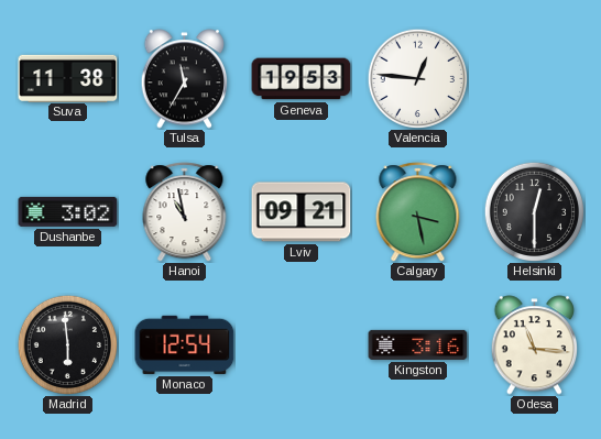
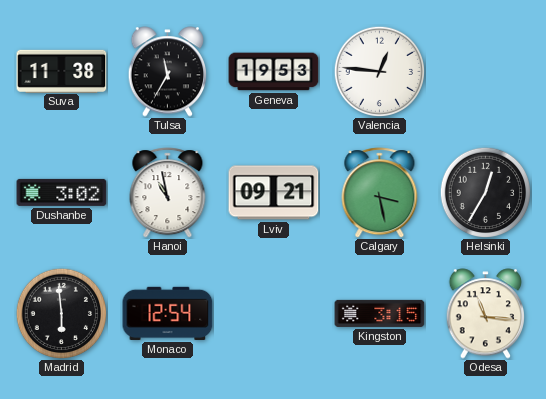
Helsinki: 12:30 -> 12:35
Kingston: 3:16 -> 3:15
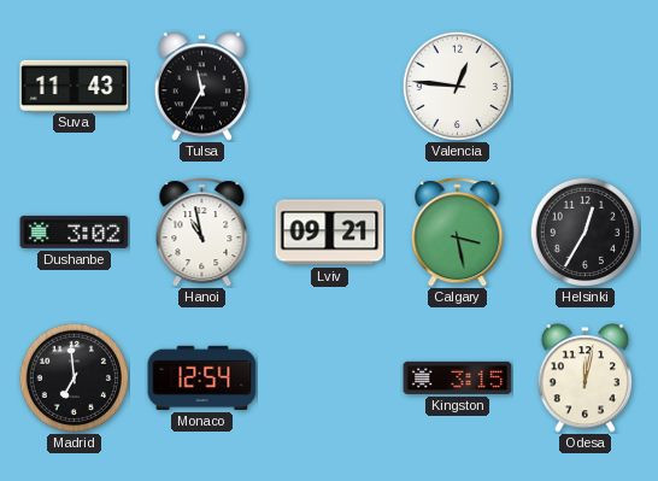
Suva: 11:38 -> 11:43
Geneva: 19:53 -> none
Madrid: 5:59 -> 6:59
Odesa: 11:16 -> 12:02
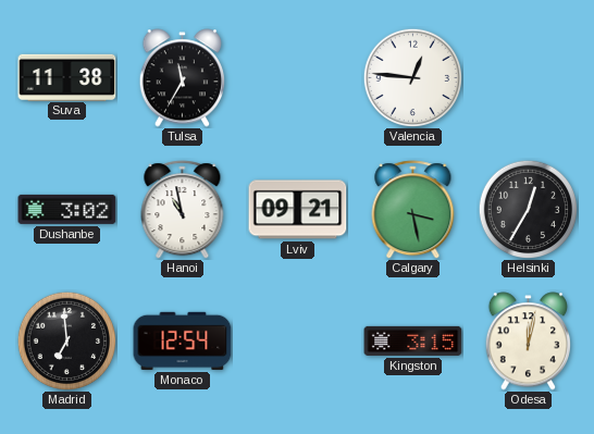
Suva: 11:43 -> 11:38
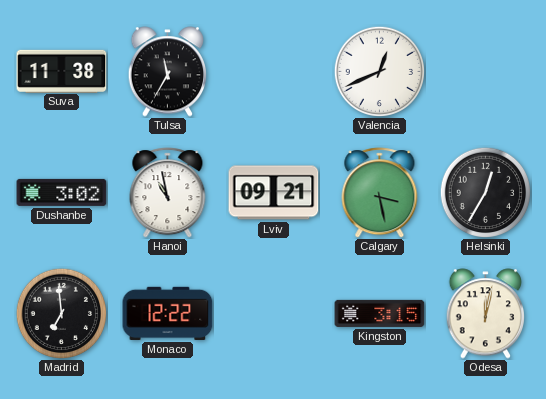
Valencia: 12:46 -> 12:41
Monaco: 12:54 -> 12:22
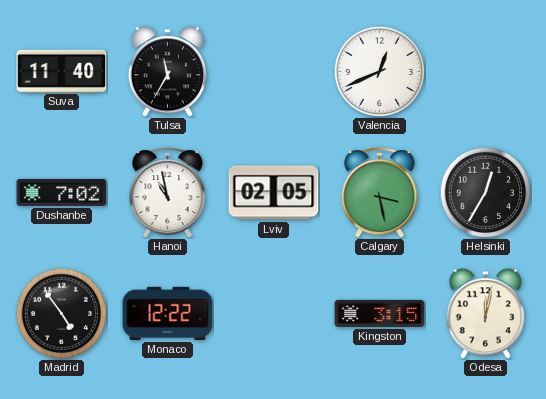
Suva: 11:38 -> 11:40
Dushanbe: 3:02 -> 7:02
Lviv: 09:21 -> 02:05
Madrid: 6:59 -> 4:54
